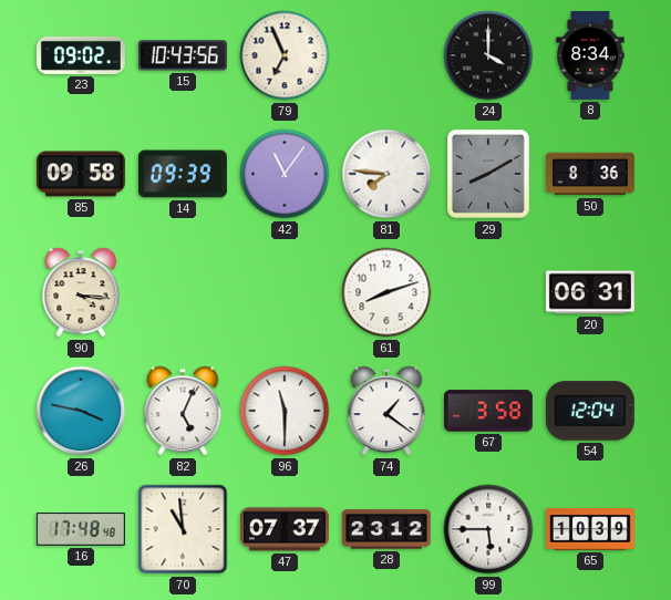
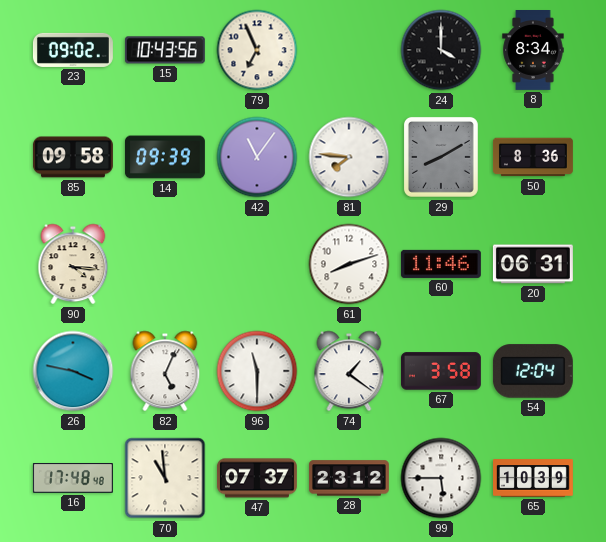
60: none -> 11:46
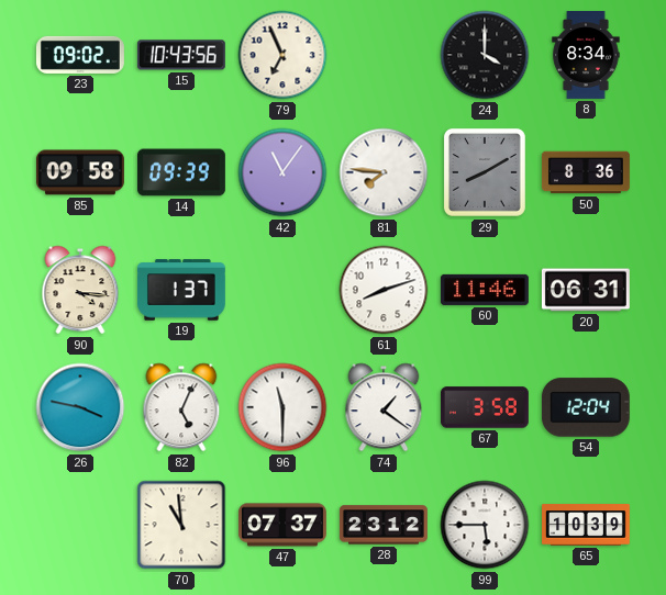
19: none -> 1:37
16: 17:48 -> none
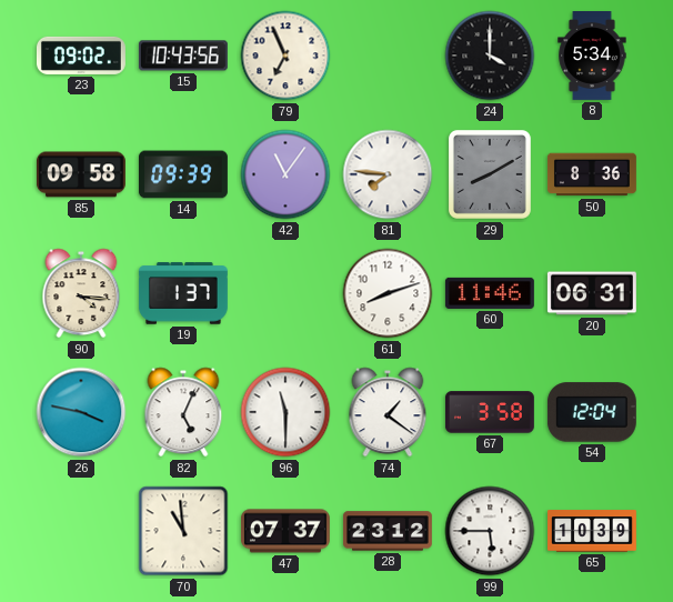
8: 8:34 -> 5:34
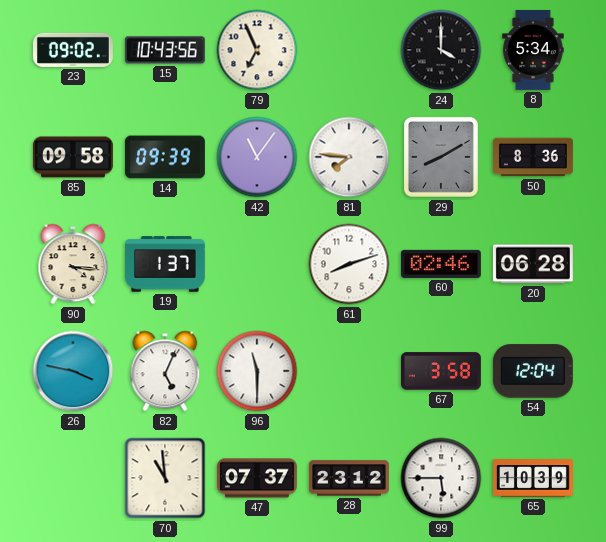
60: 11:46 -> 02:46
20: 06:31 -> 06:28
74: 1:21 -> none
